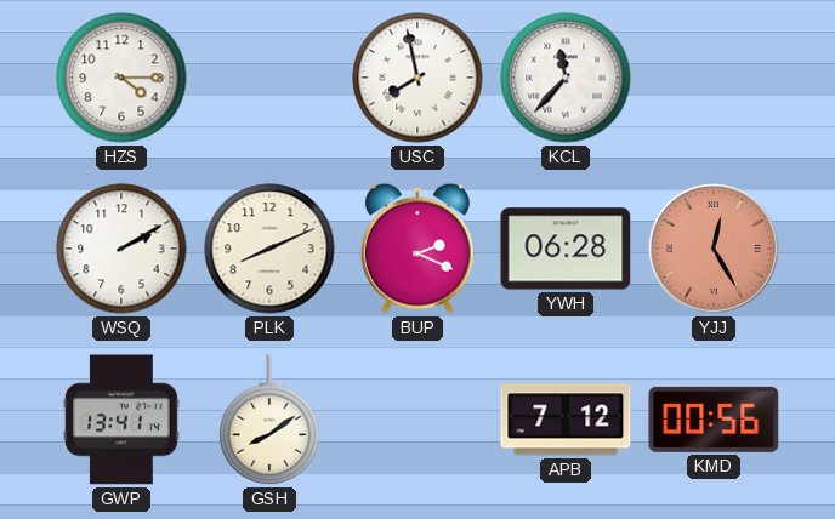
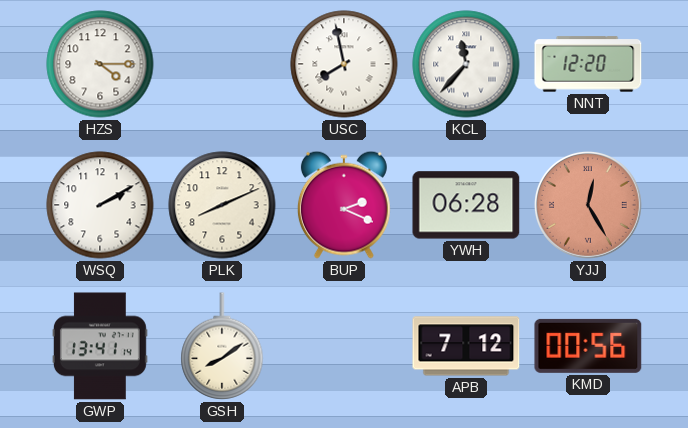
NNT: none -> 12:20
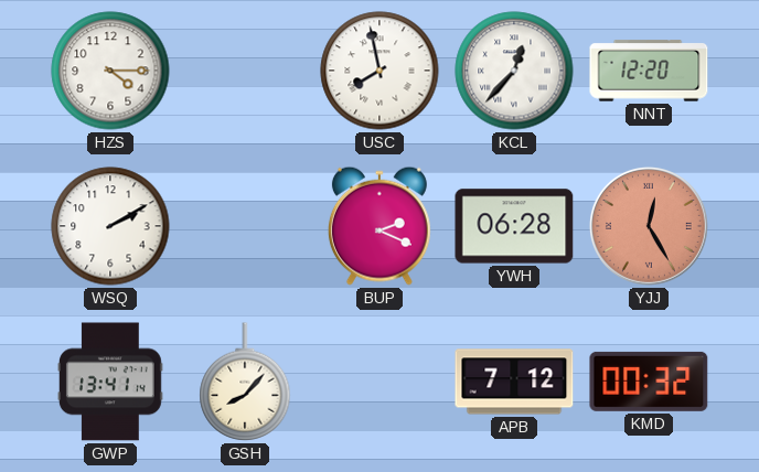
KCL: 11:37 -> 12:37
PLK: 8:11 -> none
GSH: 8:09 -> 8:07
KMD: 00:56 -> 00:32
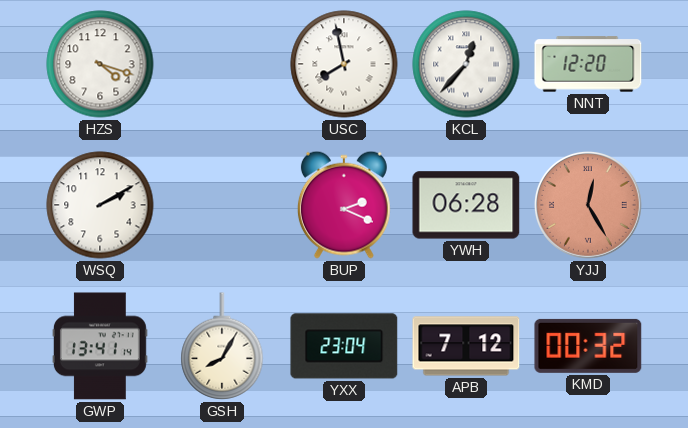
HZS: 4:15 -> 4:18
GSH: 8:07 -> 8:05
YXX: none -> 23:04
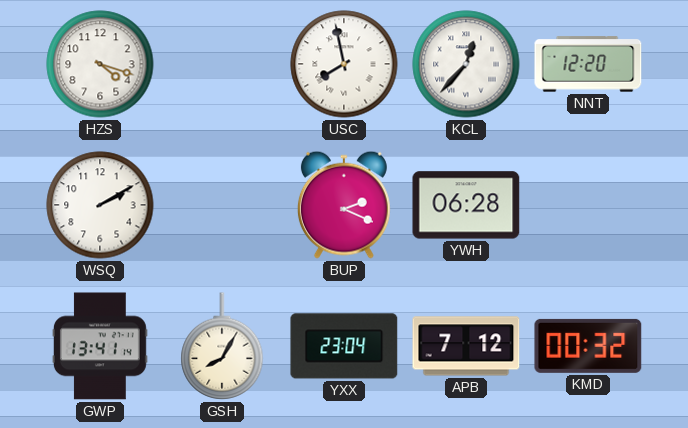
YJJ: 12:25 -> none
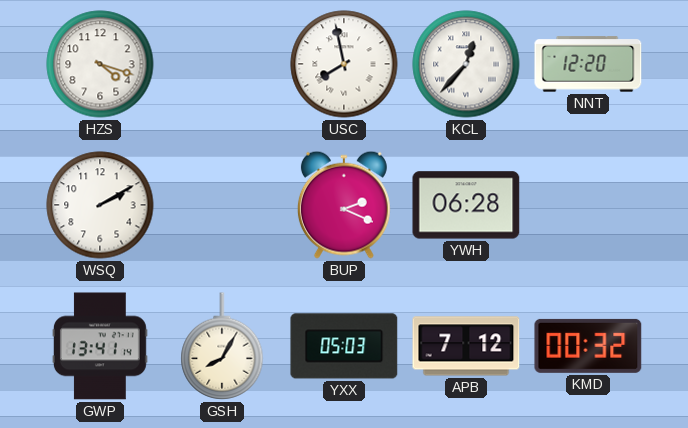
YXX: 23:04 -> 05:03
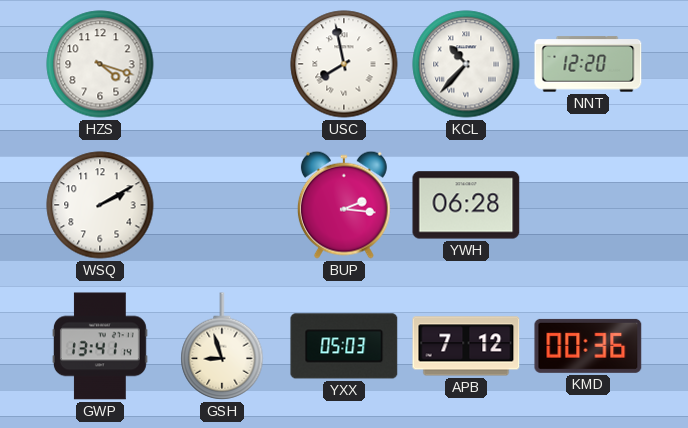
KCL: 12:37 -> 10:37
BUP: 2:19 -> 2:16
GSH: 8:05 -> 8:57
KMD: 00:32 -> 00:36
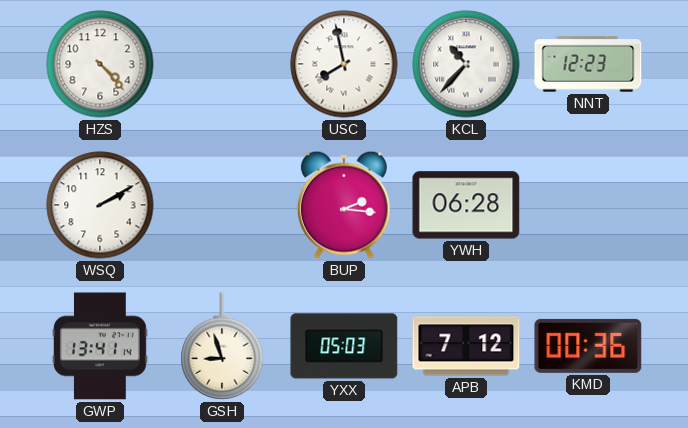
HZS: 4:18 -> 4:23
NNT: 12:20 -> 12:23
